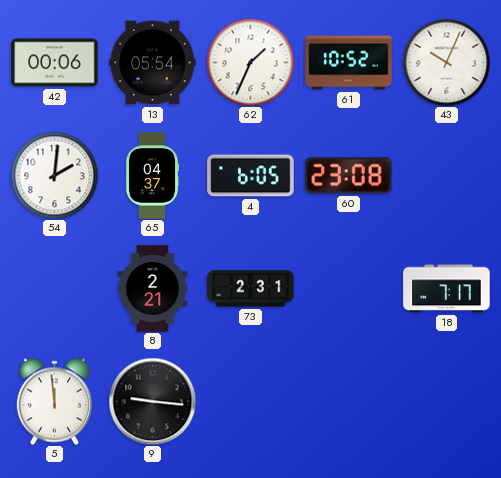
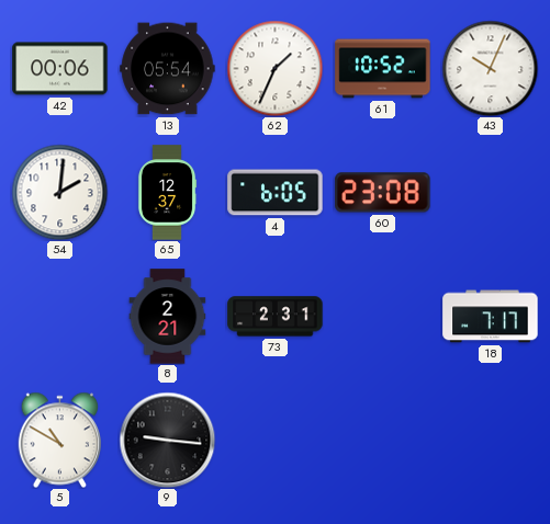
65: 04:37 -> 12:37
5: 11:59 -> 10:50
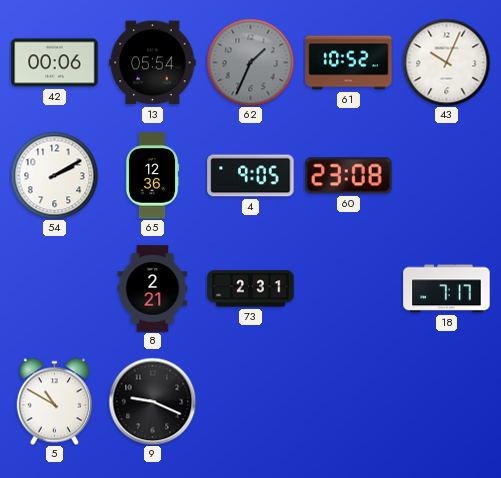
62 dial: white -> grey
54: 2:01 -> 2:10
65: 12:37 -> 12:36
4: 6:05 -> 9:05
9: 9:16 -> 9:19
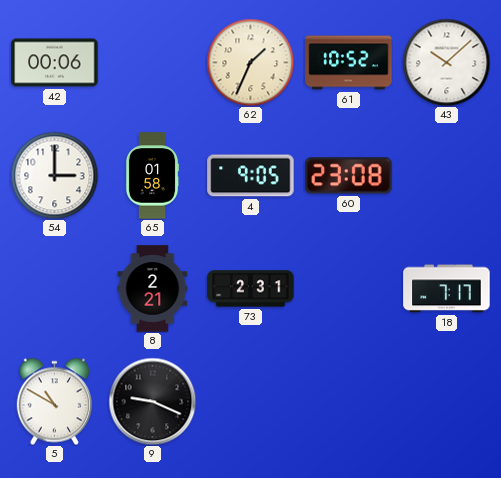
13: 05:54 -> none
62 dial: grey -> cream
43: 10:04 -> 10:08
54: 2:10 -> 3:00
65: 12:36 -> 01:58
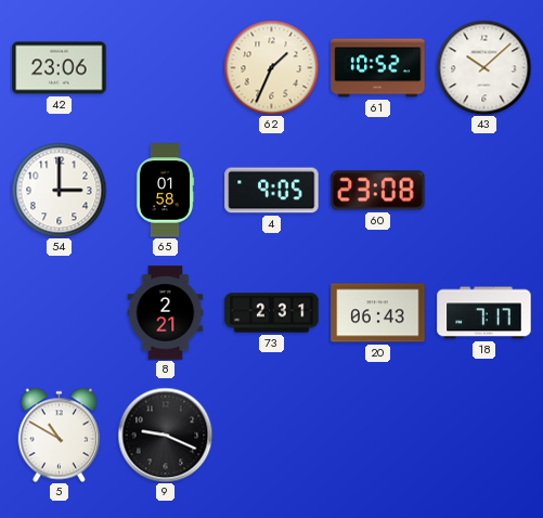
42: 00:06 -> 23:06
20: none -> 06:43
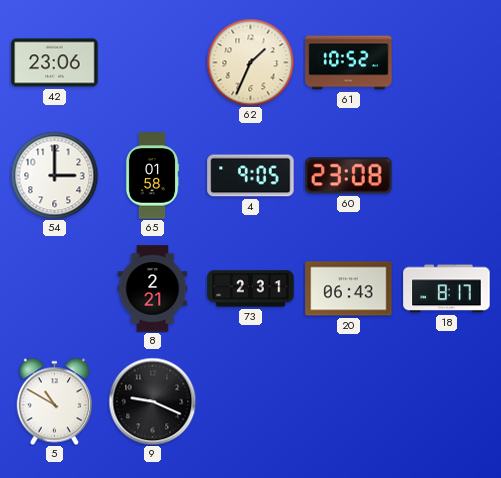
43: 10:08 -> none
18: 7:17 -> 8:17
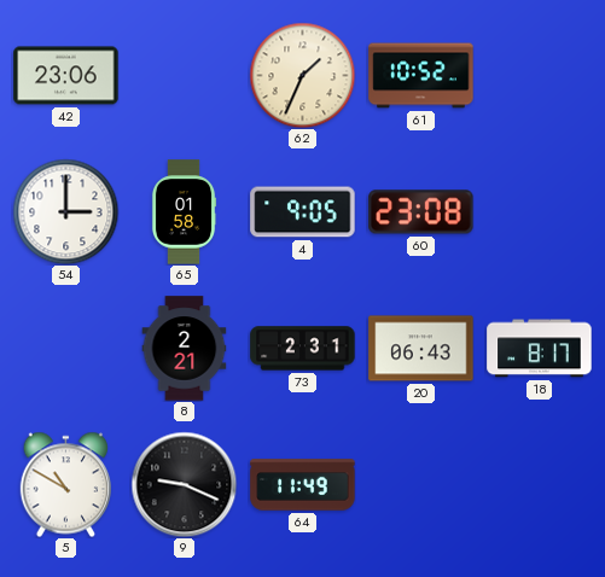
64: none -> 11:49
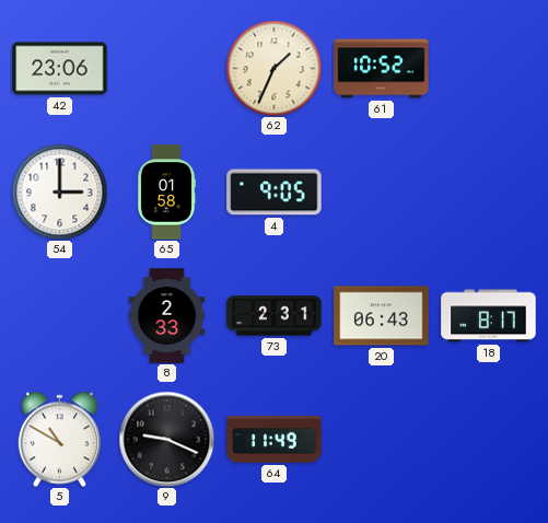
60: 23:08 -> none
8: 2:21 -> 2:33
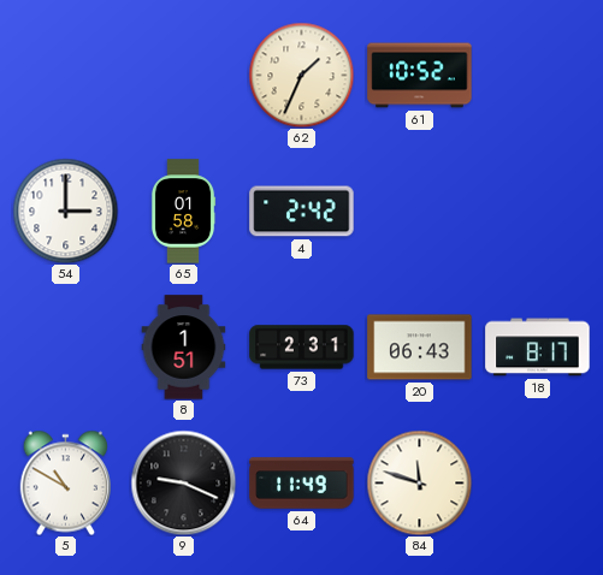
42: 23:06 -> none
4: 9:05 -> 2:42
8: 2:33 -> 1:51
84: none -> 11:48
